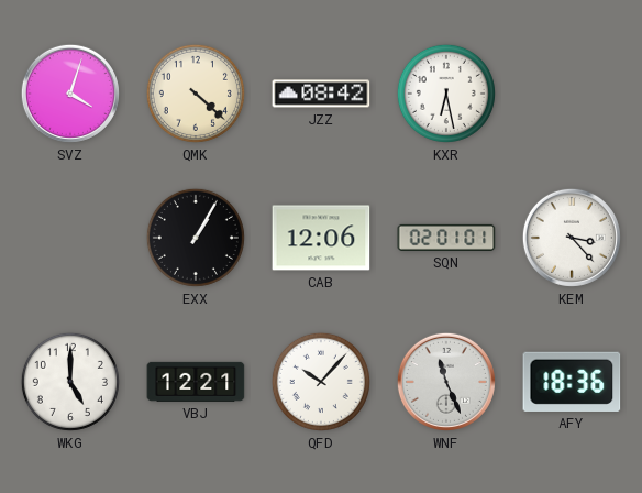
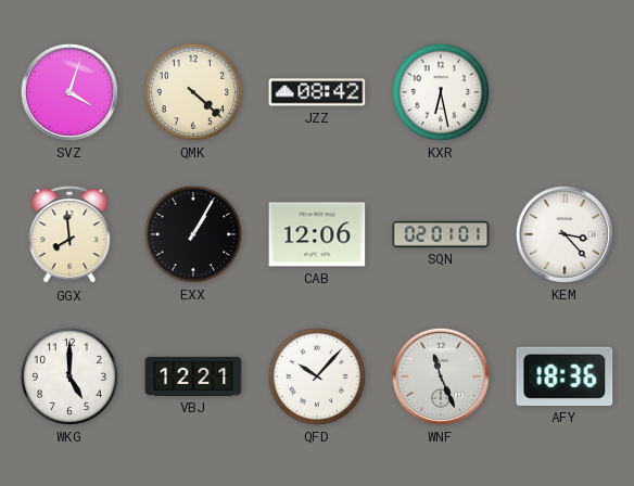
GGX: none -> 7:59
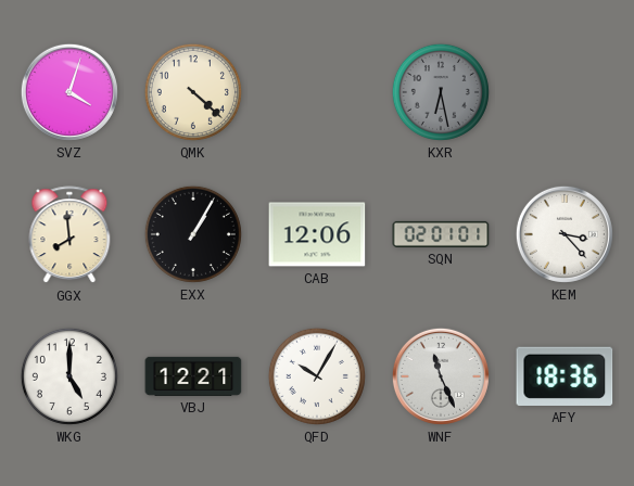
JZZ: 08:42 -> none
KXR dial: white -> grey
QFD: 10:07 -> 10:05
